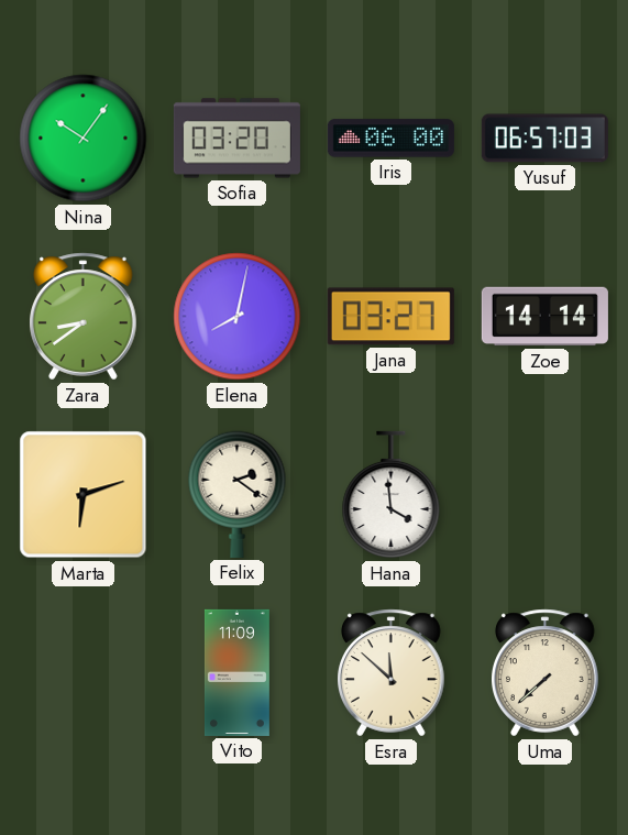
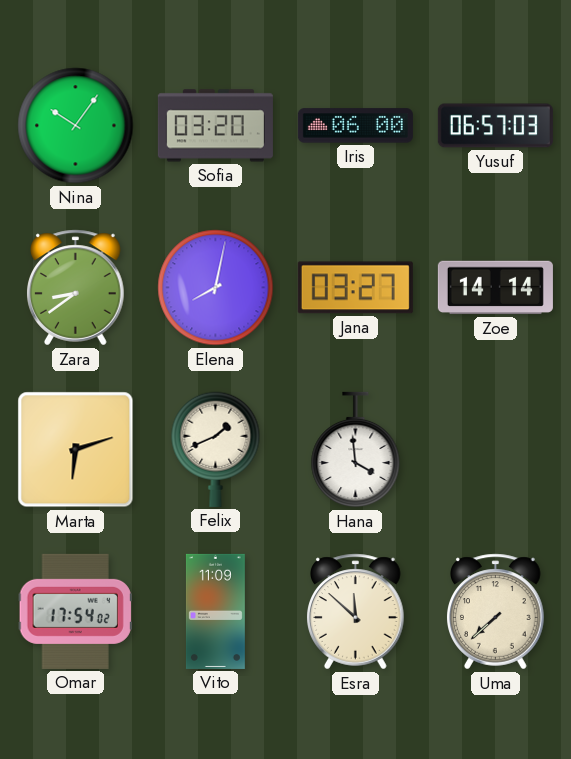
Felix: 2:21 -> 1:41
Omar: none -> 17:54
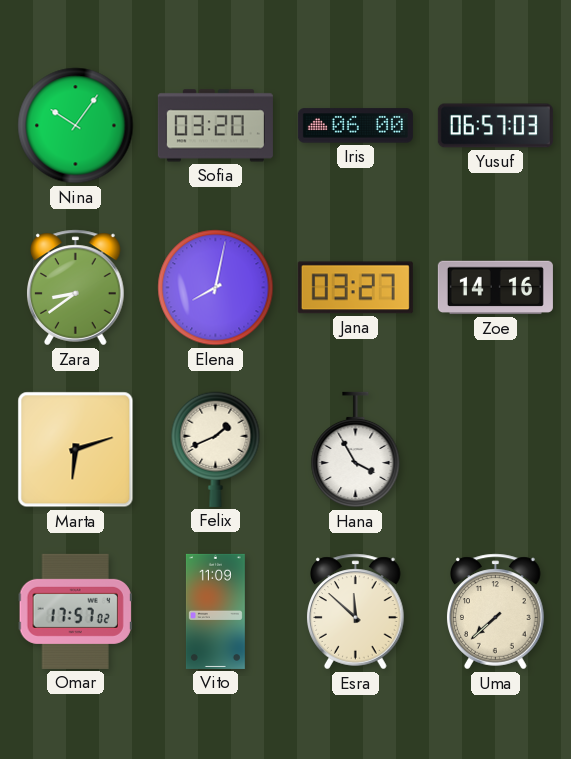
Zoe: 14:14 -> 14:16
Hana: 3:59 -> 3:55
Omar: 17:54 -> 17:57
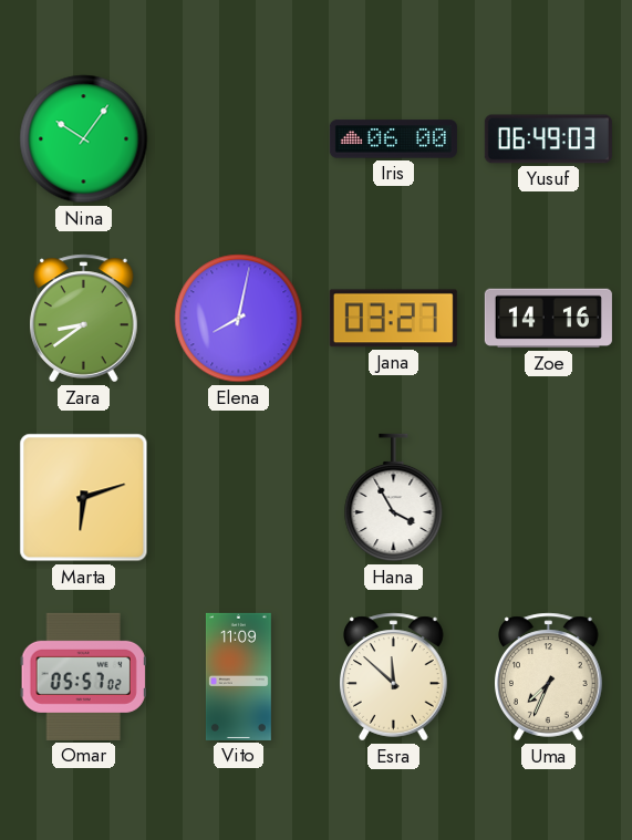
Sofia: 03:20 -> none
Yusuf: 06:57 -> 06:49
Felix: 1:41 -> none
Omar: 17:57 -> 05:57
Uma: 7:38 -> 7:34
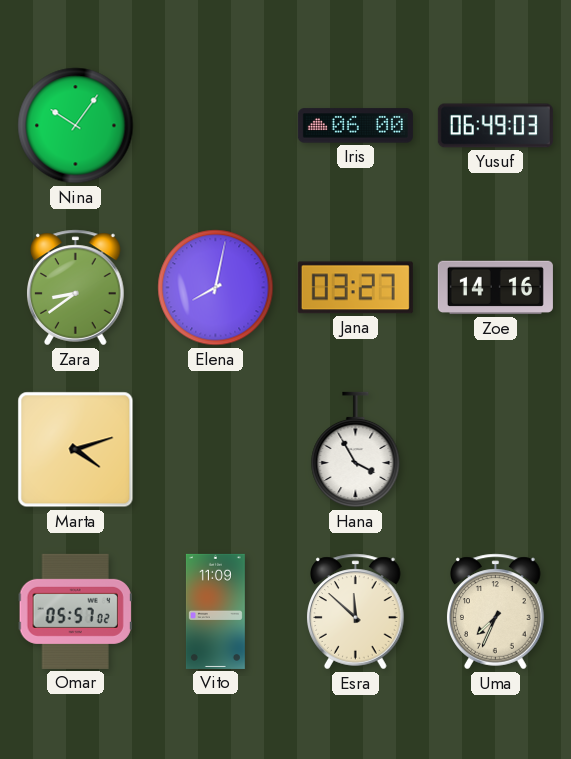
Marta: 6:12 -> 4:12
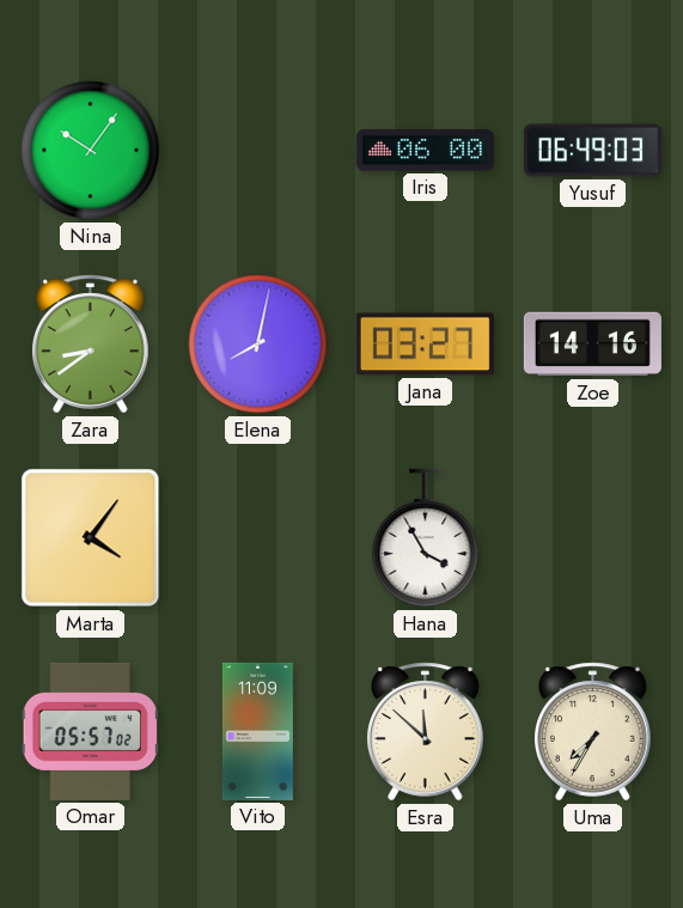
Marta: 4:12 -> 4:06
Uma: 7:34 -> 7:35
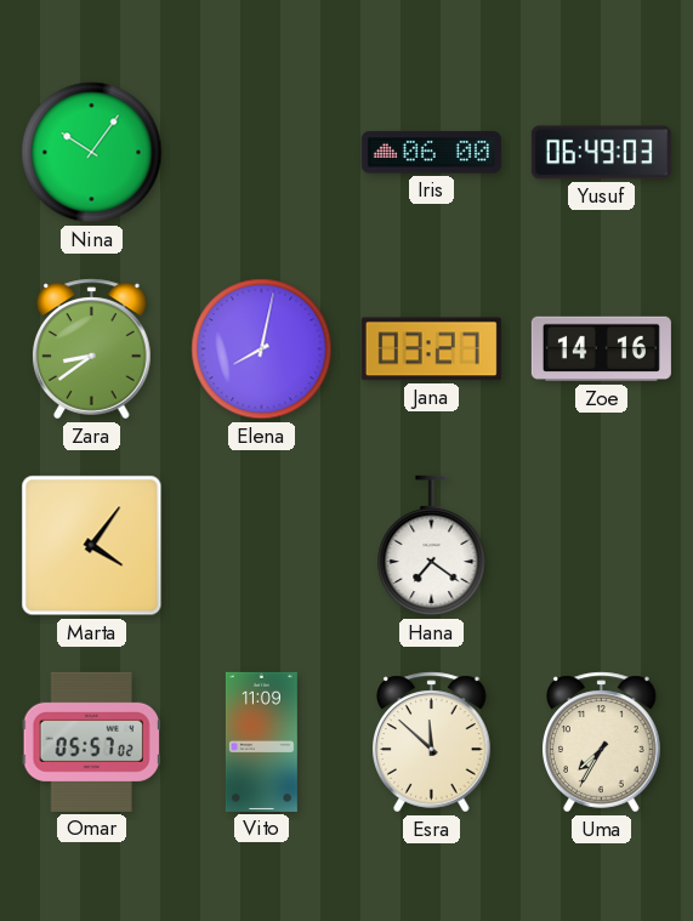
Hana: 3:55 -> 7:21
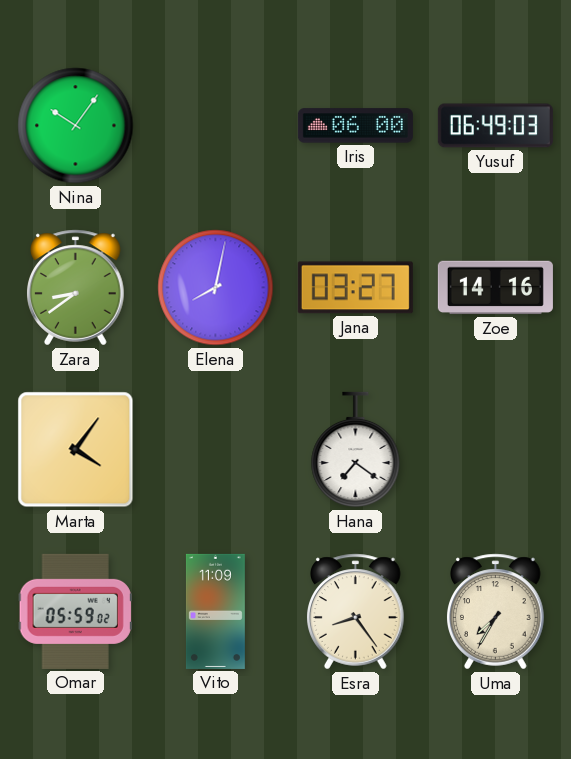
Omar: 05:57 -> 05:59
Esra: 11:52 -> 8:24
